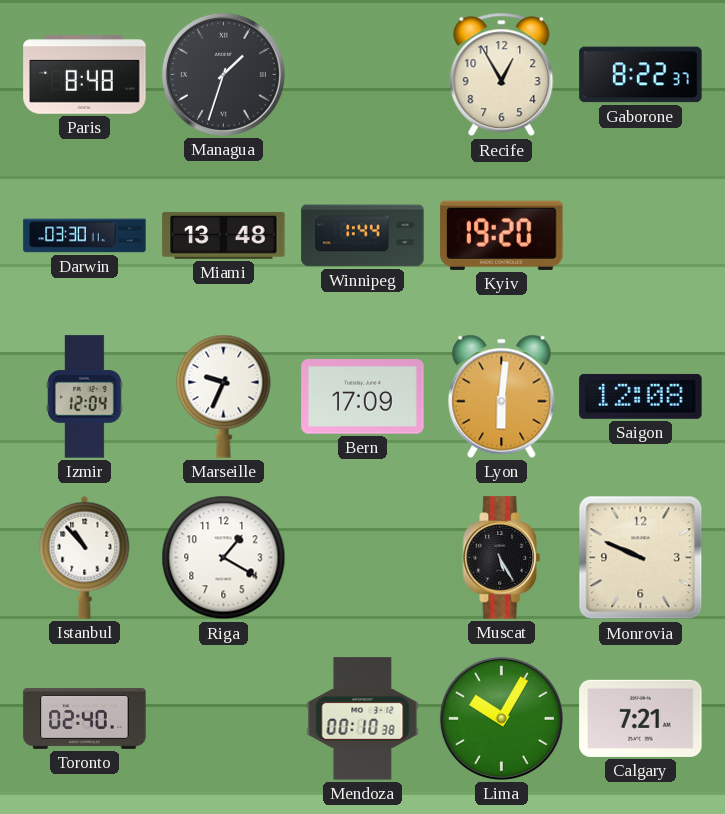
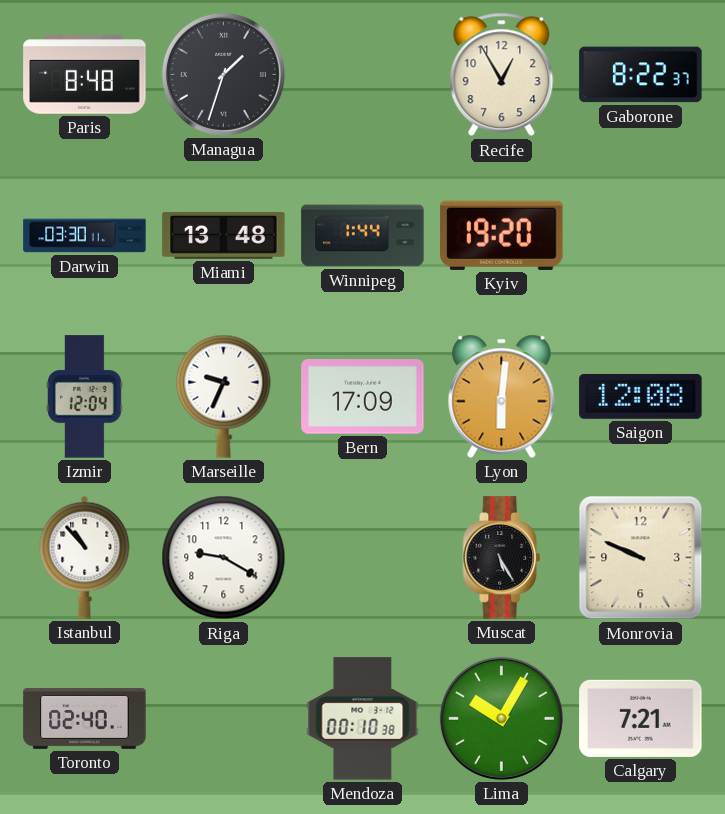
Riga: 1:20 -> 9:20
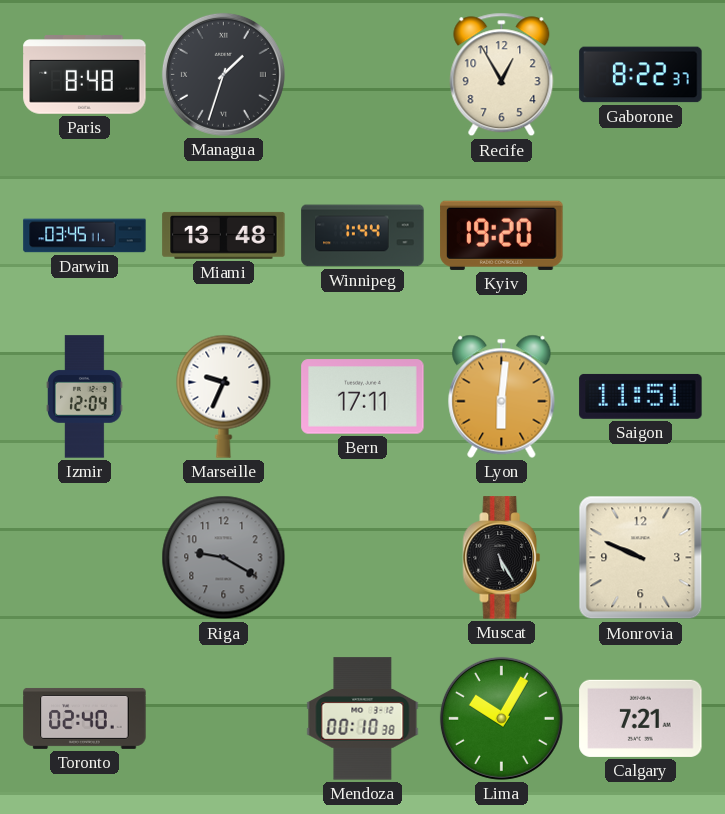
Darwin: 03:30 -> 03:45
Bern: 17:09 -> 17:11
Saigon: 12:08 -> 11:51
Istanbul: 10:53 -> none
Riga dial: white -> grey
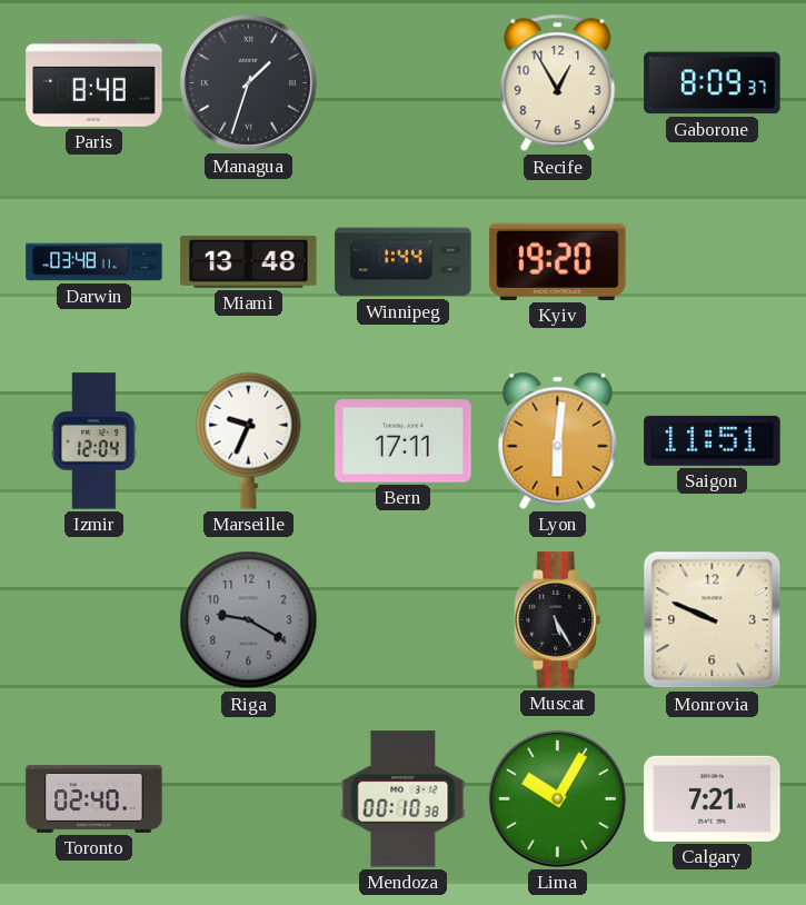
Gaborone: 8:22 -> 8:09
Darwin: 03:45 -> 03:48
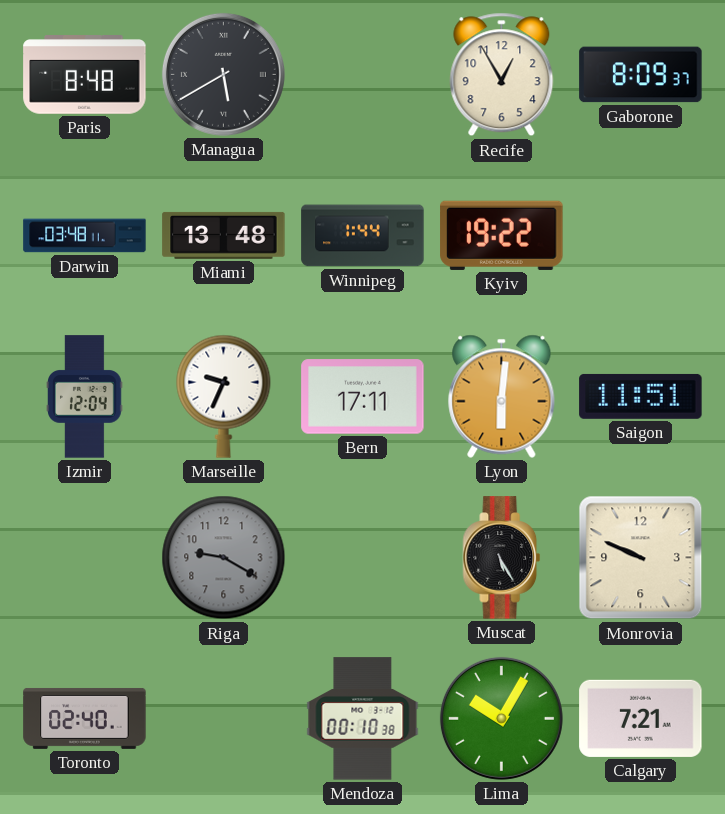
Managua: 1:33 -> 5:40
Kyiv: 19:20 -> 19:22
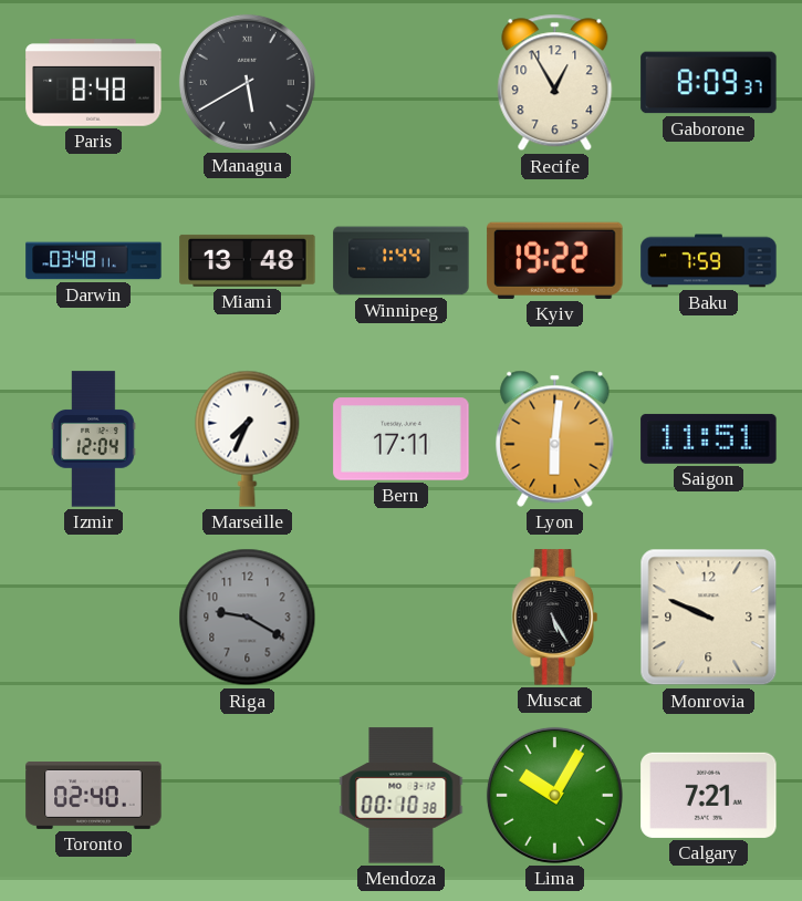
Baku: none -> 7:59
Marseille: 9:34 -> 7:34
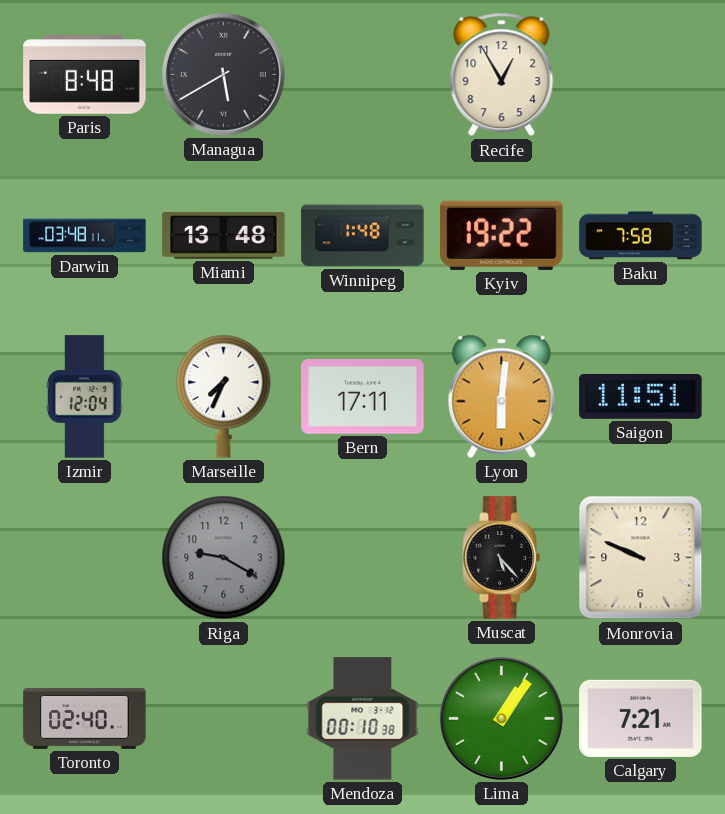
Gaborone: 8:09 -> none
Winnipeg: 1:44 -> 1:48
Baku: 7:59 -> 7:58
Muscat: 5:25 -> 5:23
Lima: 10:05 -> 1:06
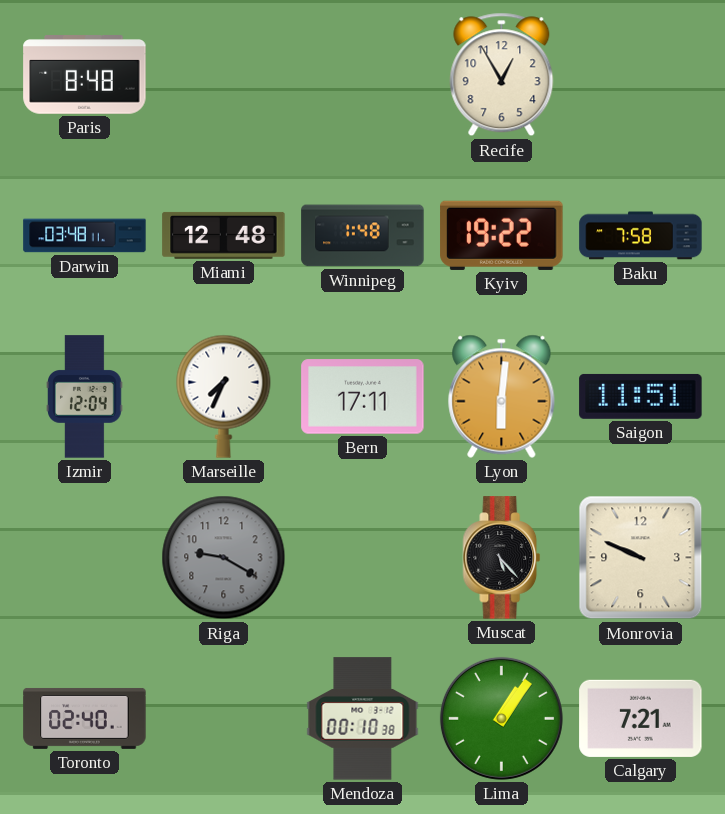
Managua: 5:40 -> none
Miami: 13:48 -> 12:48
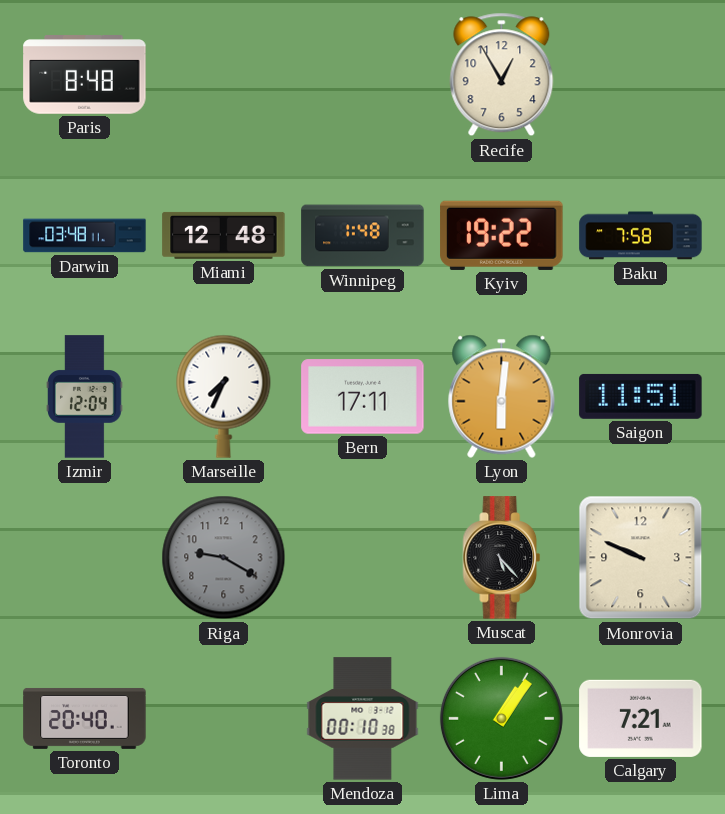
Toronto: 02:40 -> 20:40
